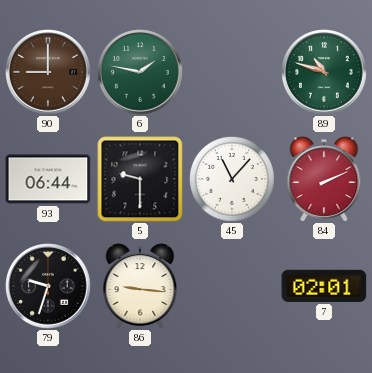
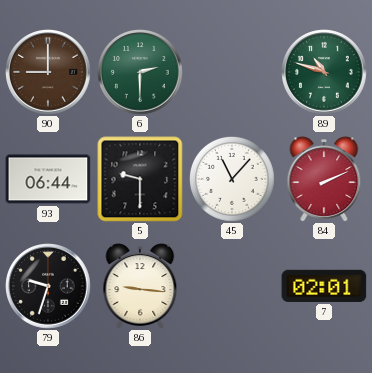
6: 1:47 -> 2:30
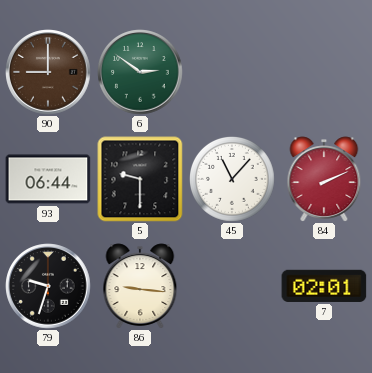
6: 2:30 -> 2:51
89: 10:48 -> none
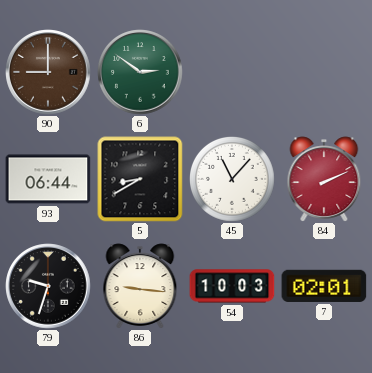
5: 9:30 -> 8:40
54: none -> 10:03
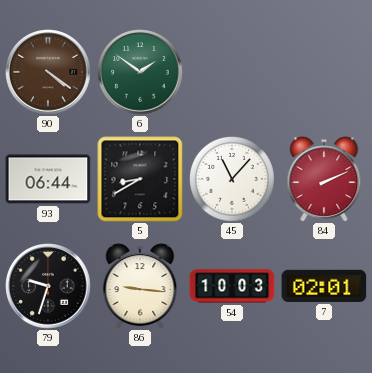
90: 9:00 -> 4:21
6: 2:51 -> 1:51
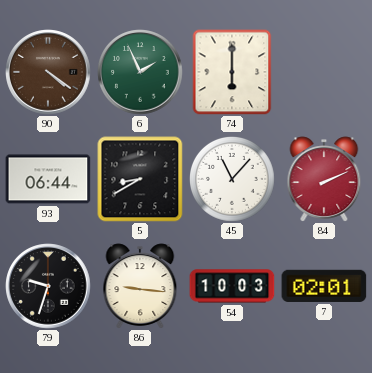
6: 1:51 -> 1:56
74: none -> 6:00
